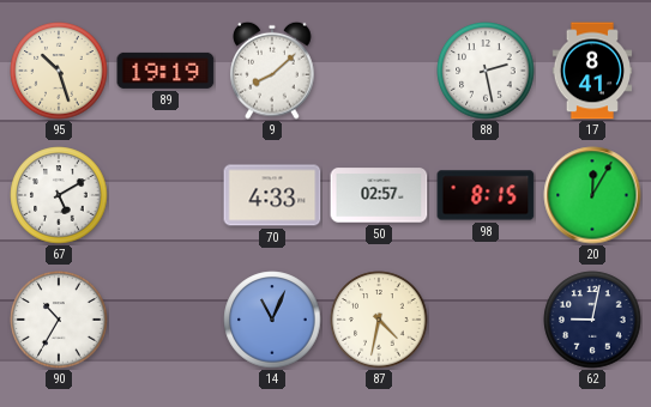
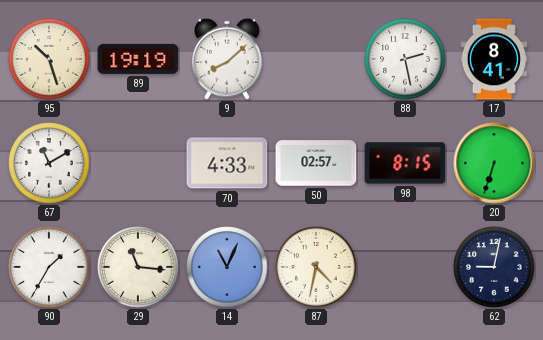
67: 5:10 -> 11:10
20: 12:05 -> 6:33
90: 10:35 -> 1:35
29: none -> 11:16
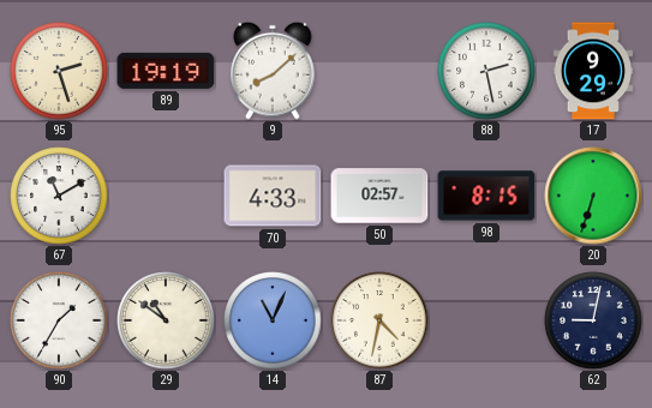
95: 10:27 -> 2:27
17: 8:41 -> 9:29
29: 11:16 -> 10:51
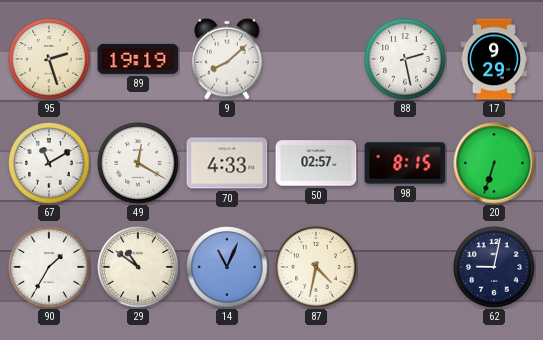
49: none -> 12:20
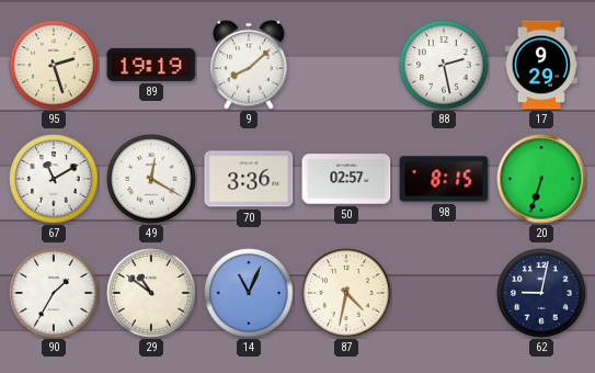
70: 4:33 -> 3:36
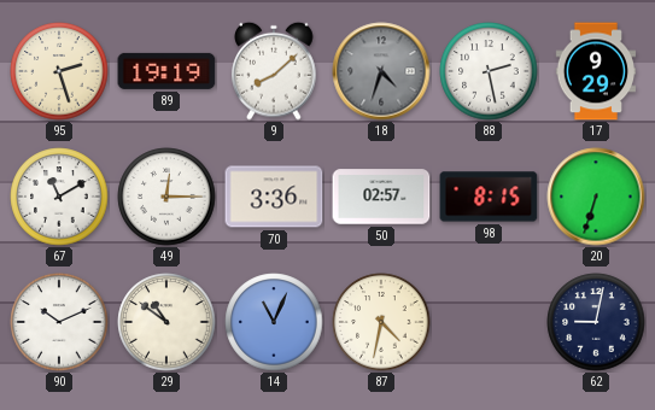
18: none -> 4:33
49: 12:20 -> 12:15
90: 1:35 -> 10:11
